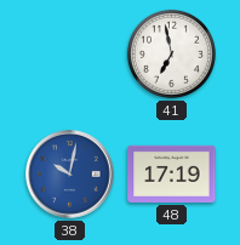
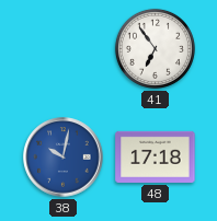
41: 6:58 -> 6:54
48: 17:19 -> 17:18
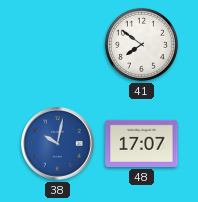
41: 6:54 -> 7:51
48: 17:18 -> 17:07
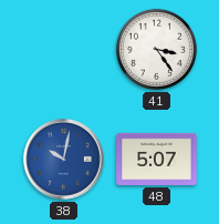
41: 7:51 -> 3:24
48: 17:07 -> 5:07
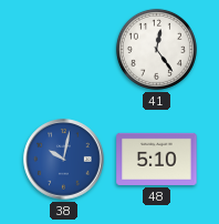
41: 3:24 -> 12:24
48: 5:07 -> 5:10
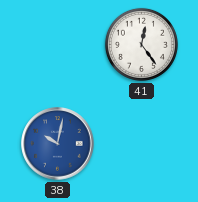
48: 5:10 -> none
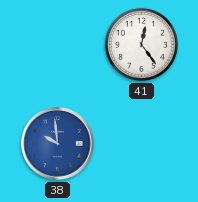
38: 10:02 -> 9:59
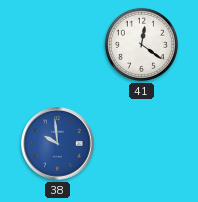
41: 12:24 -> 12:21
